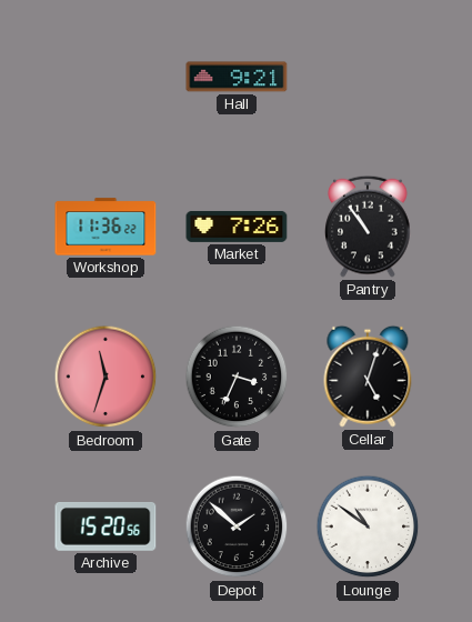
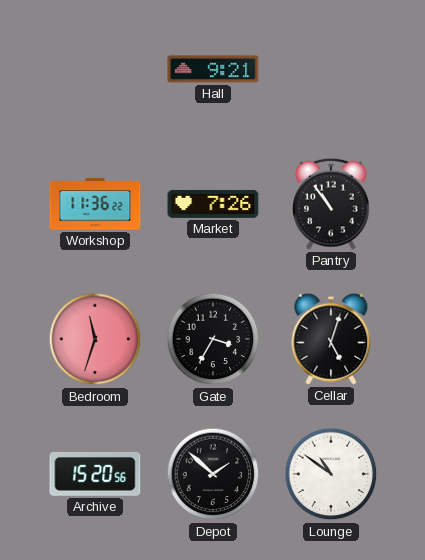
Gate: 3:34 -> 3:35
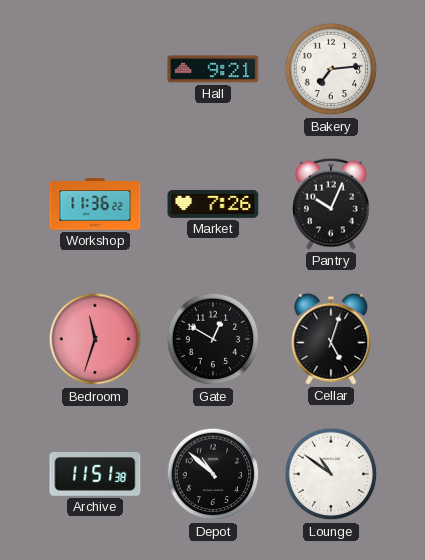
Bakery: none -> 7:14
Pantry: 10:54 -> 10:04
Gate: 3:35 -> 12:50
Archive: 15:20 -> 11:51
Depot: 1:52 -> 10:52
